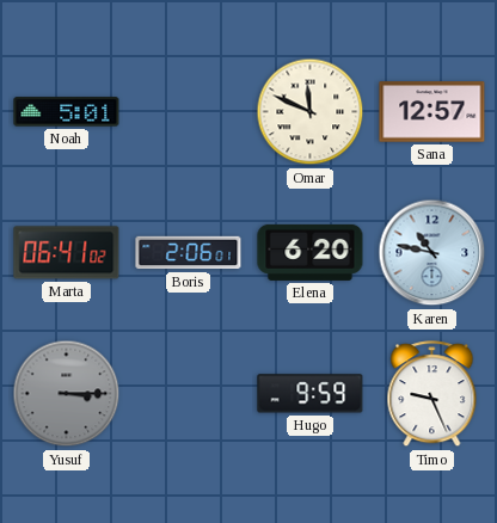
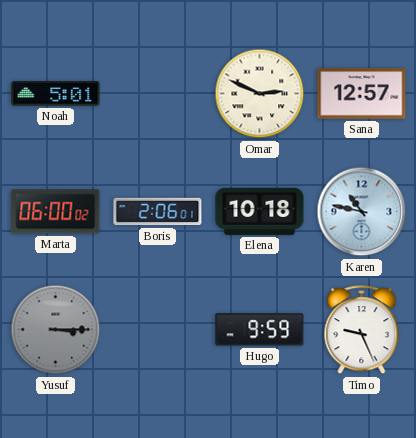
Omar: 11:49 -> 2:49
Marta: 06:41 -> 06:00
Elena: 6:20 -> 10:18
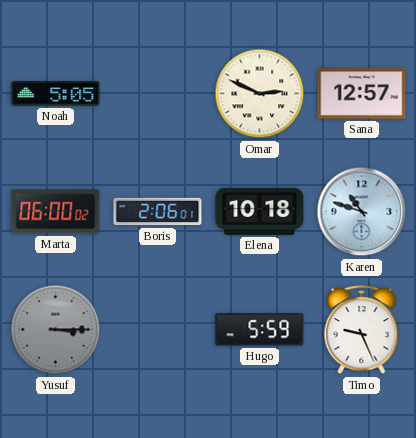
Noah: 5:01 -> 5:05
Karen: 10:47 -> 10:48
Hugo: 9:59 -> 5:59
